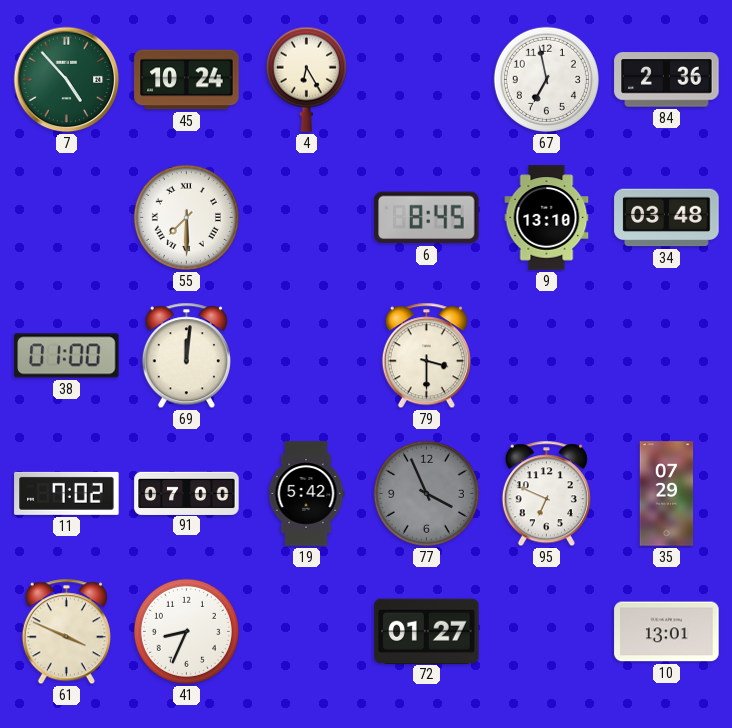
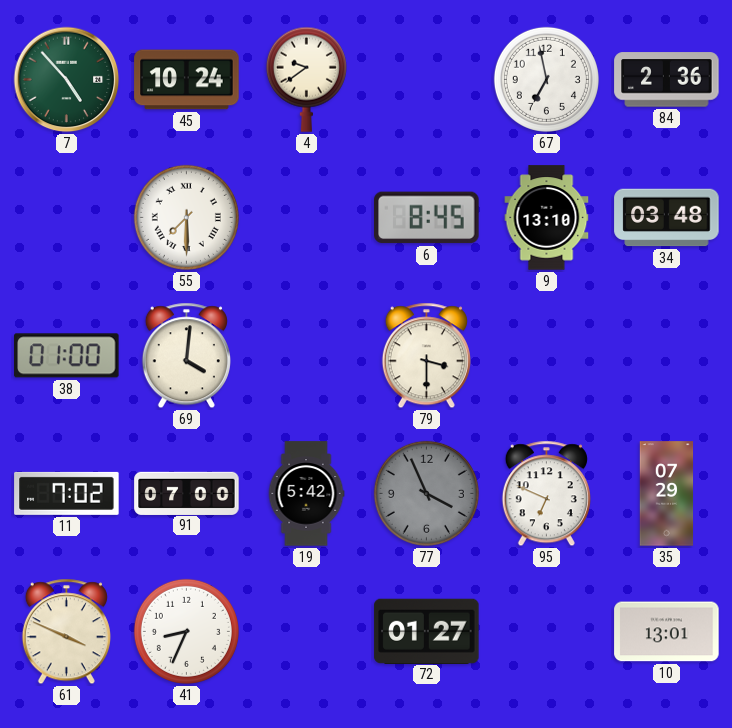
4: 6:25 -> 9:39
69: 12:01 -> 4:01
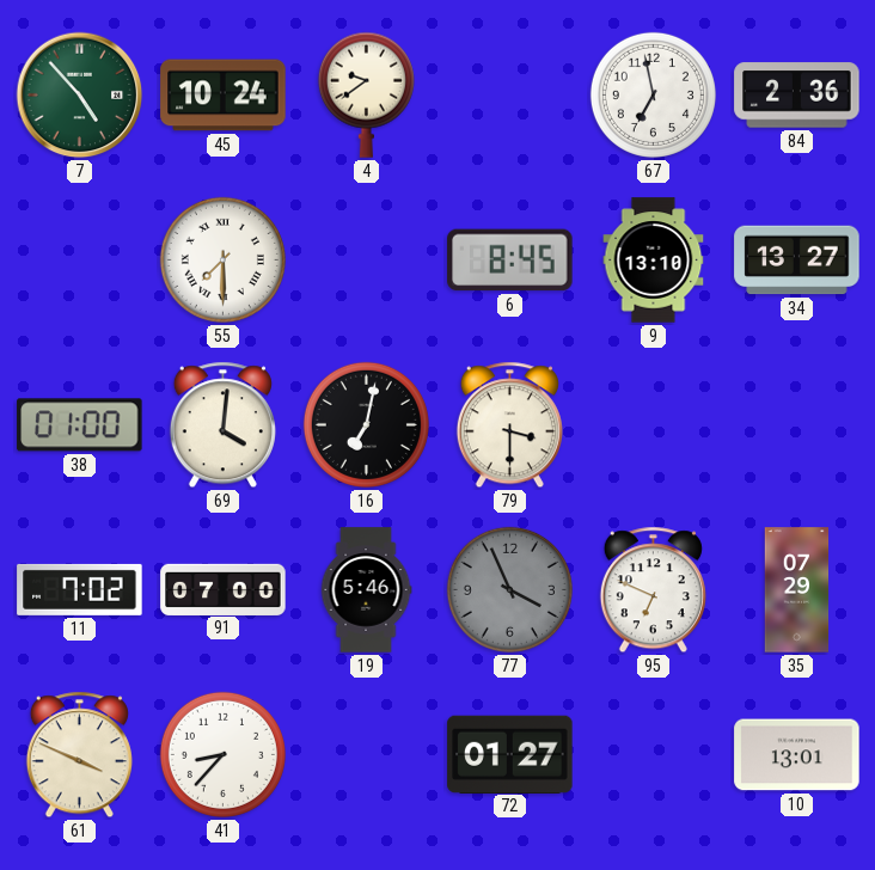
34: 03:48 -> 13:27
16: none -> 7:02
19: 5:42 -> 5:46
41: 8:34 -> 8:37
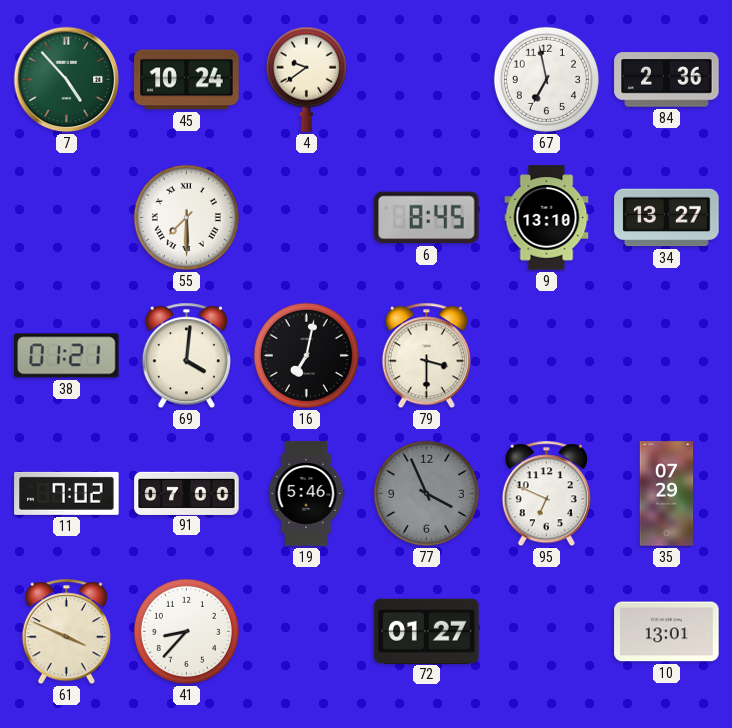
38: 01:00 -> 01:21
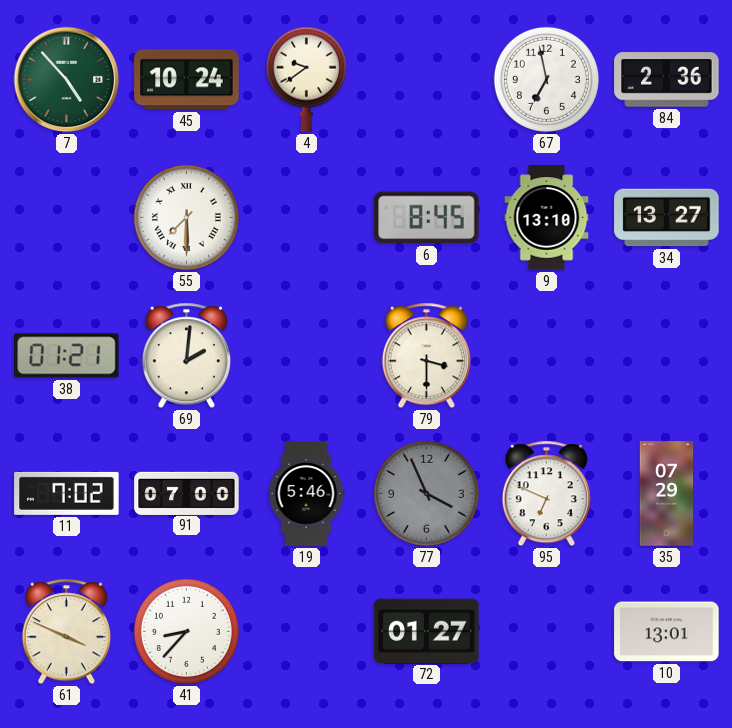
69: 4:01 -> 2:01
16: 7:02 -> none
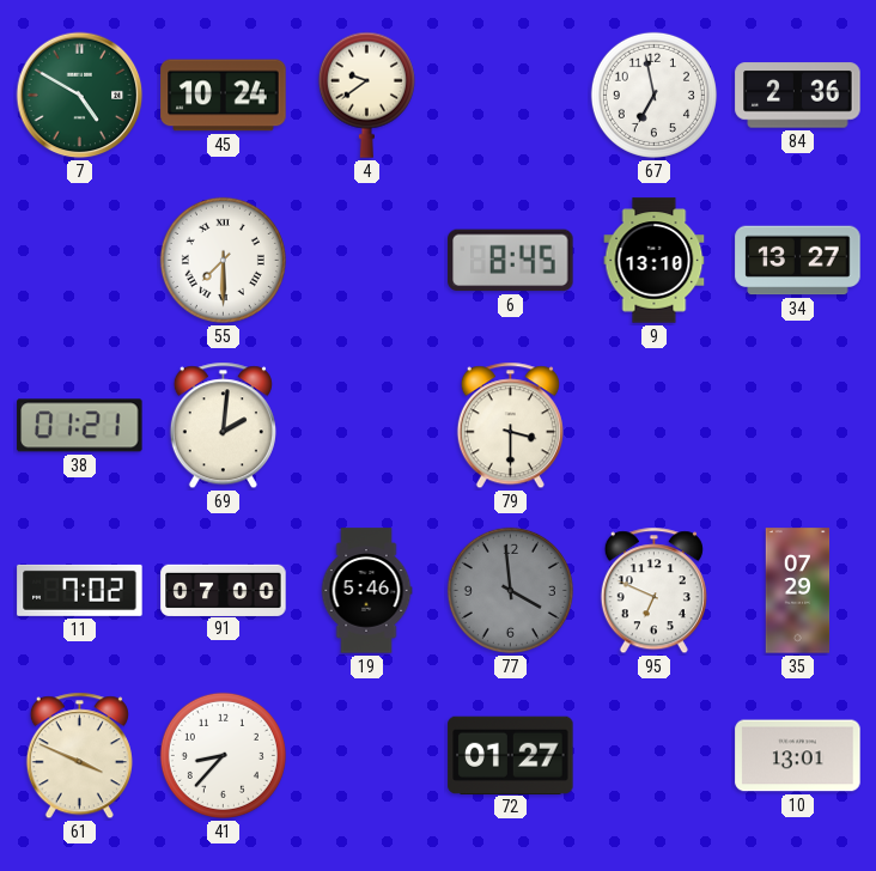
7: 4:53 -> 4:50
77: 3:56 -> 3:59
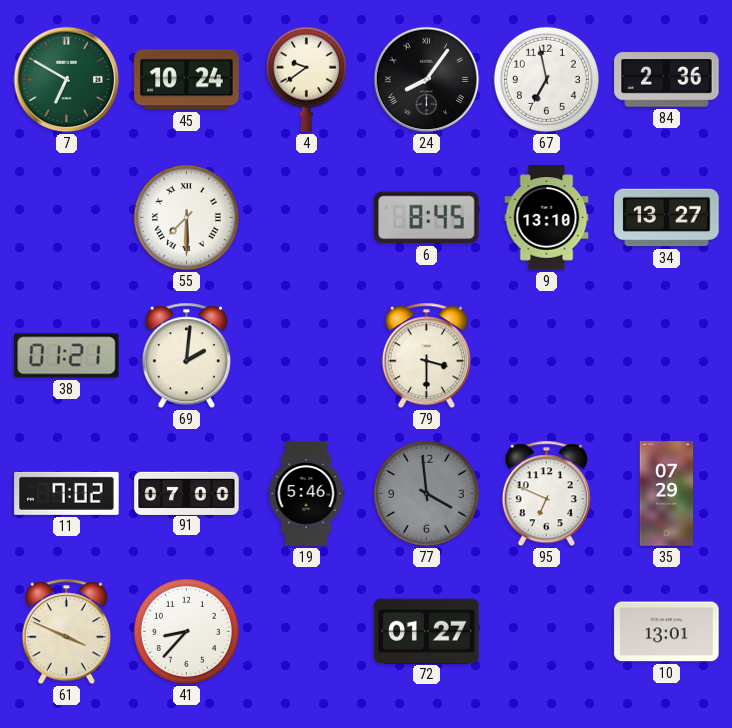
7: 4:50 -> 6:50
24: none -> 8:06
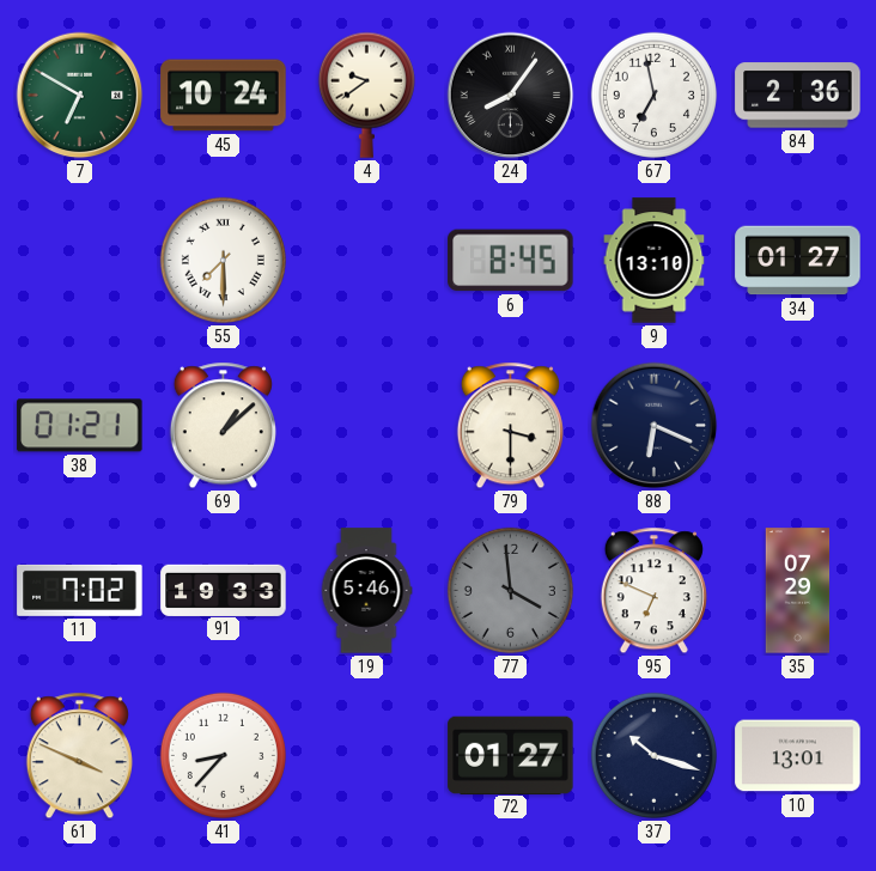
34: 13:27 -> 01:27
69: 2:01 -> 1:08
88: none -> 6:19
91: 07:00 -> 19:33
37: none -> 10:18
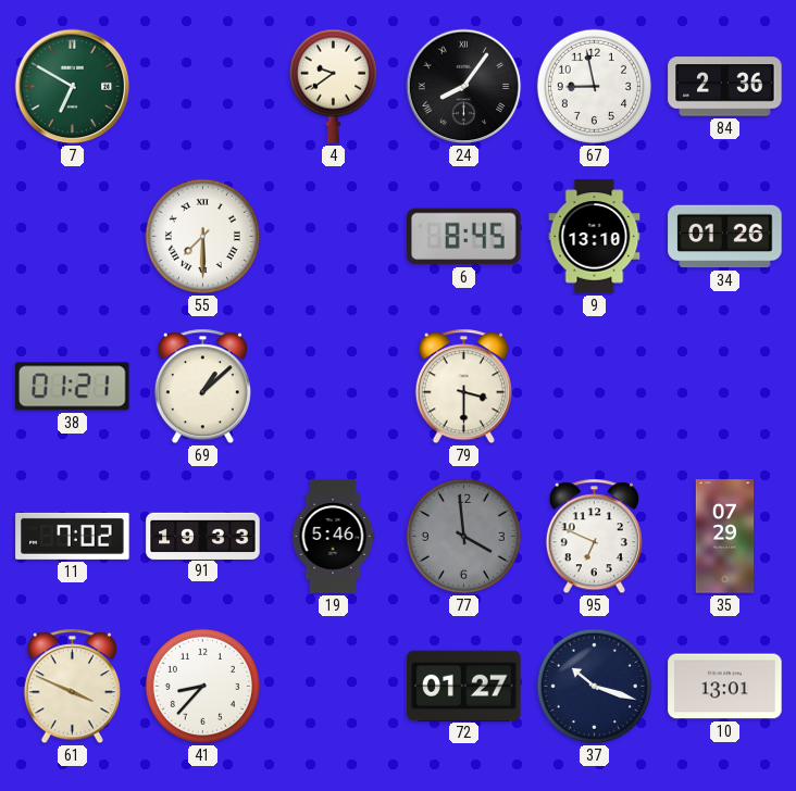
45: 10:24 -> none
67: 6:58 -> 8:58
34: 01:27 -> 01:26
88: 6:19 -> none
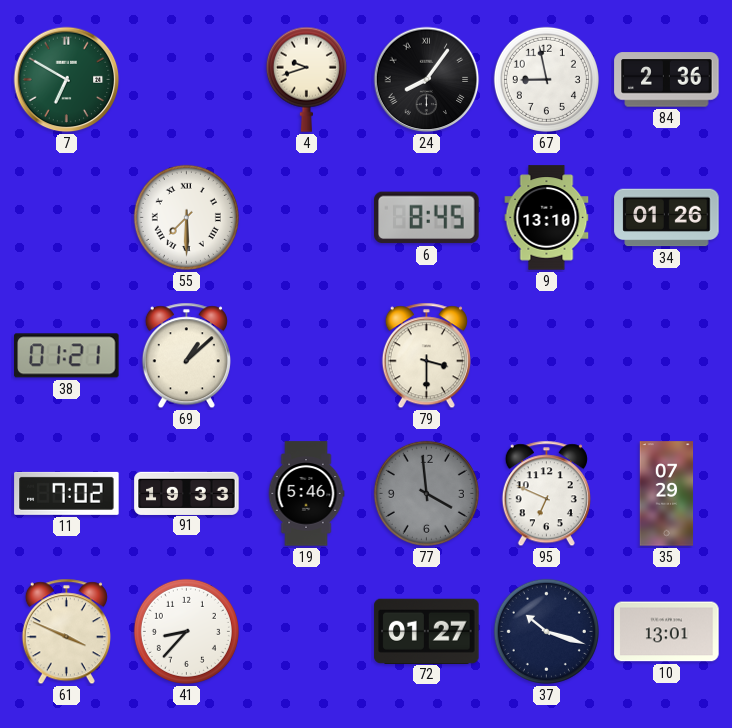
4: 9:39 -> 9:42
